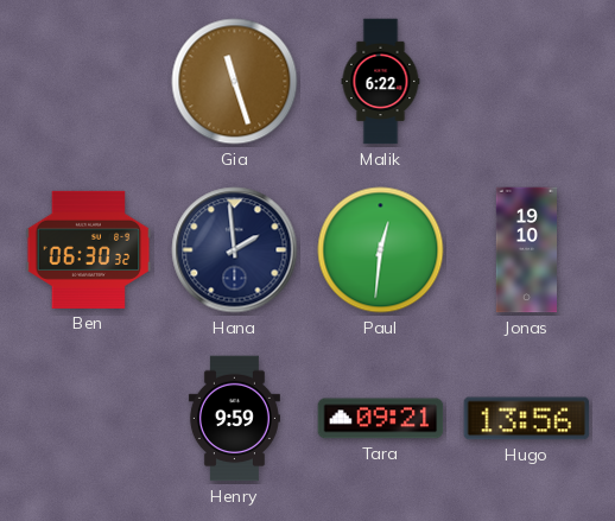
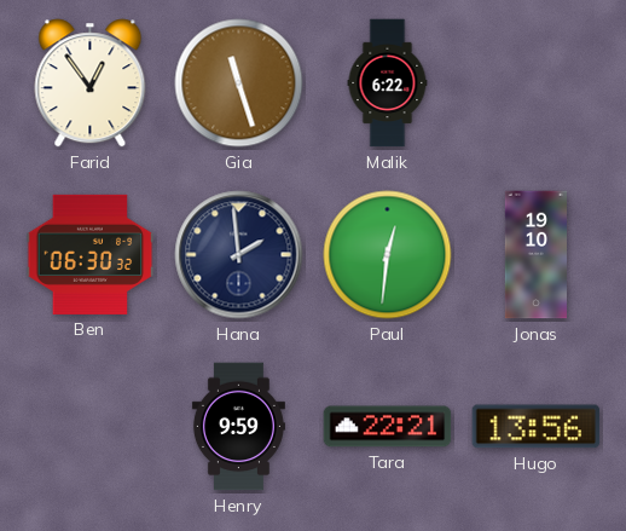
Farid: none -> 12:54
Tara: 09:21 -> 22:21
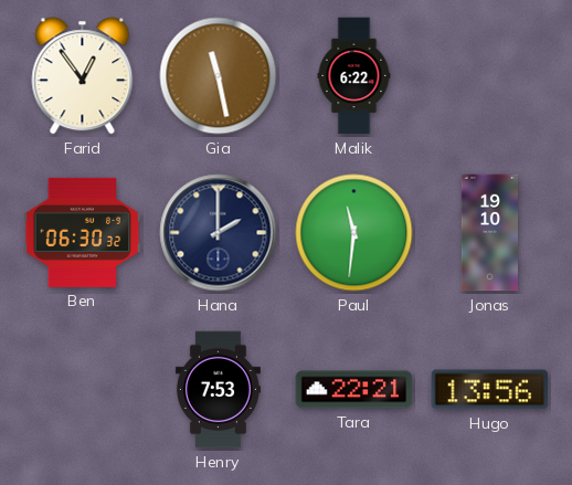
Gia: 11:27 -> 11:28
Hana: 1:59 -> 2:00
Paul: 12:31 -> 11:31
Henry: 9:59 -> 7:53
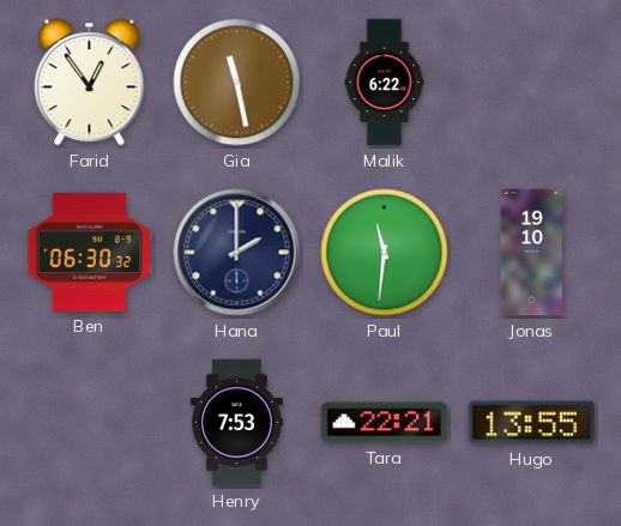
Hugo: 13:56 -> 13:55
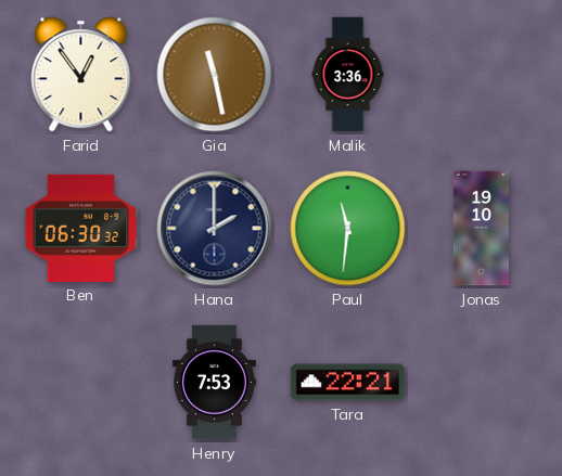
Malik: 6:22 -> 3:36
Hugo: 13:55 -> none
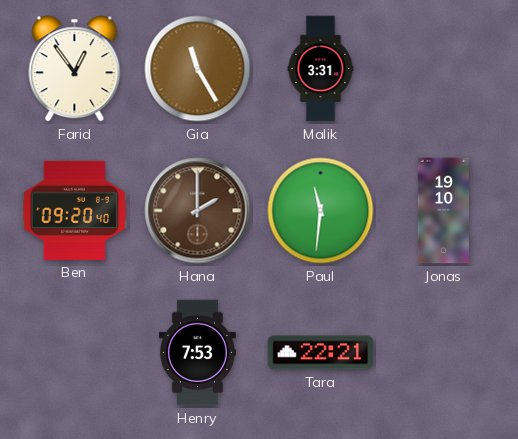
Gia: 11:28 -> 11:25
Malik: 3:36 -> 3:31
Ben: 06:30 -> 09:20
Hana dial: navy -> brown
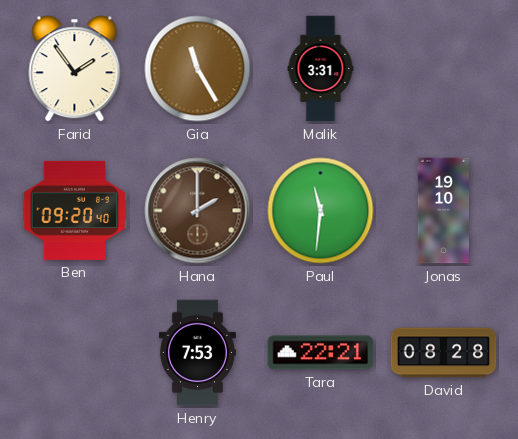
Farid: 12:54 -> 1:54
David: none -> 08:28
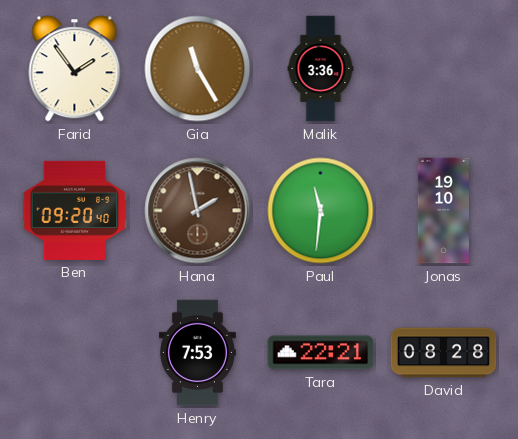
Malik: 3:31 -> 3:36
Hana: 2:00 -> 1:58
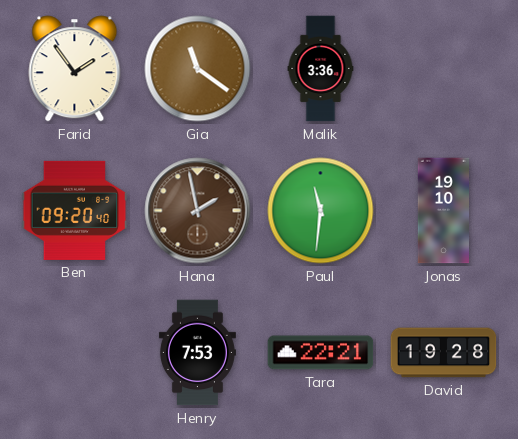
Gia: 11:25 -> 11:21
David: 08:28 -> 19:28
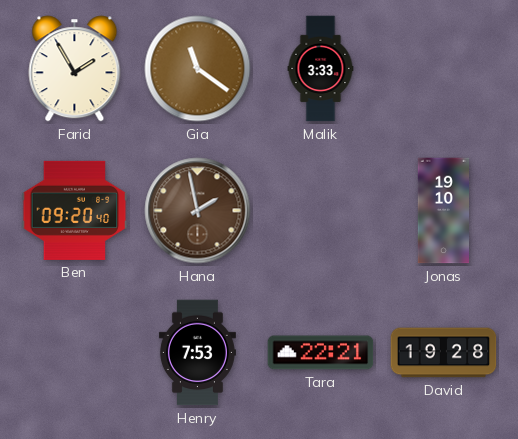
Farid: 1:54 -> 1:55
Malik: 3:36 -> 3:33
Paul: 11:31 -> none
